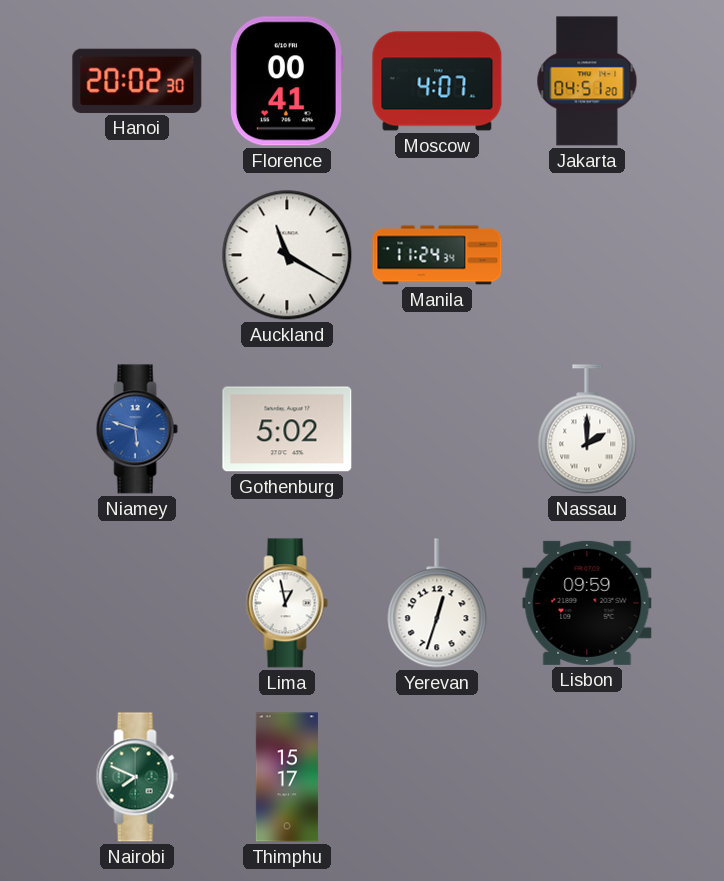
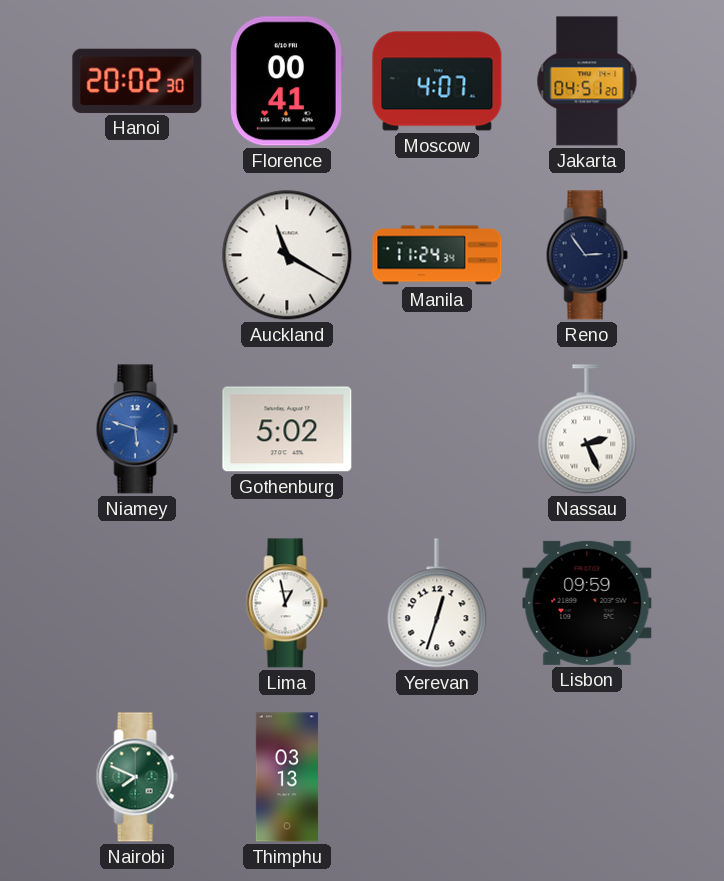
Reno: none -> 2:54
Nassau: 2:00 -> 2:26
Thimphu: 15:17 -> 03:13
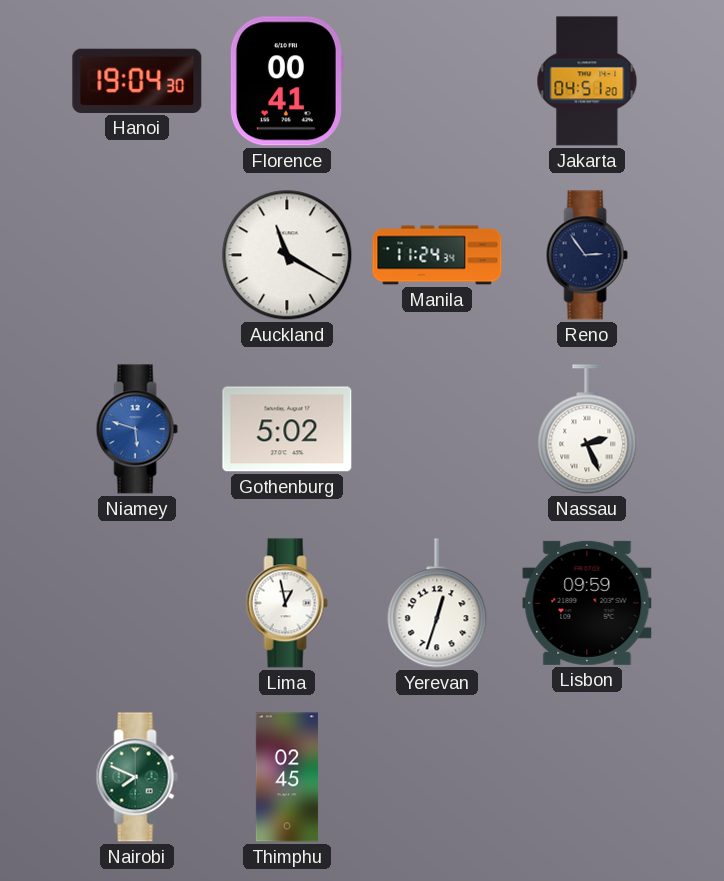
Hanoi: 20:02 -> 19:04
Moscow: 4:07 -> none
Thimphu: 03:13 -> 02:45
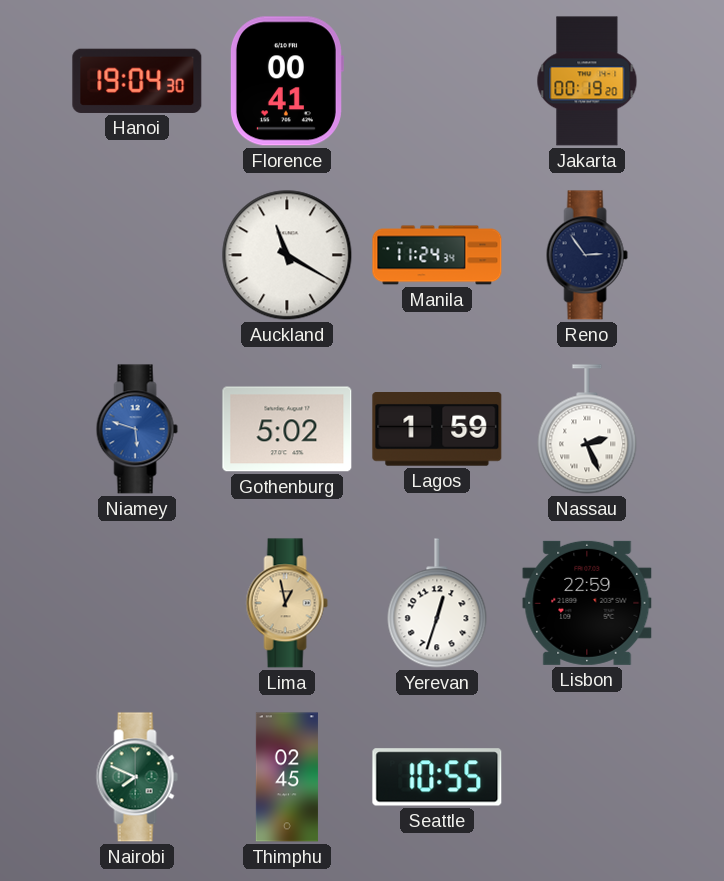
Jakarta: 04:51 -> 00:19
Lagos: none -> 1:59
Lima dial: white -> champagne
Lisbon: 09:59 -> 22:59
Seattle: none -> 10:55
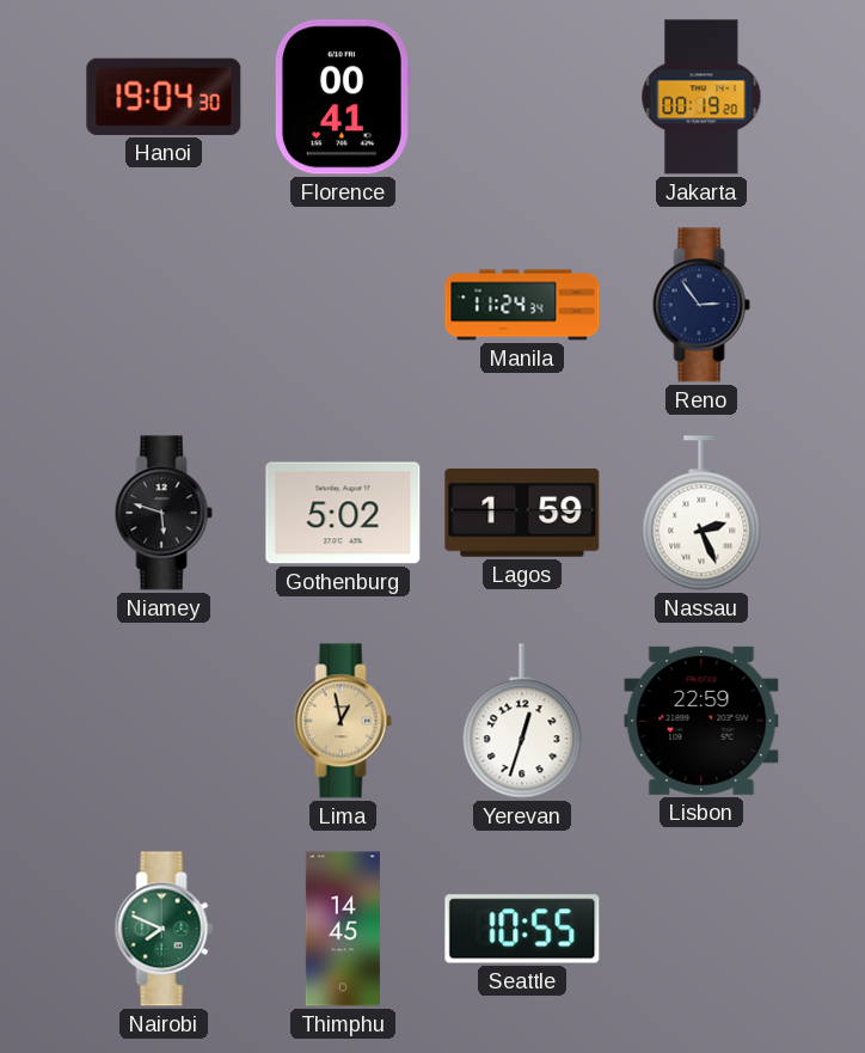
Auckland: 11:20 -> none
Niamey dial: blue -> black
Thimphu: 02:45 -> 14:45
